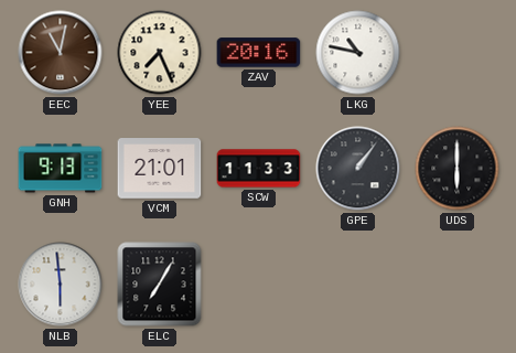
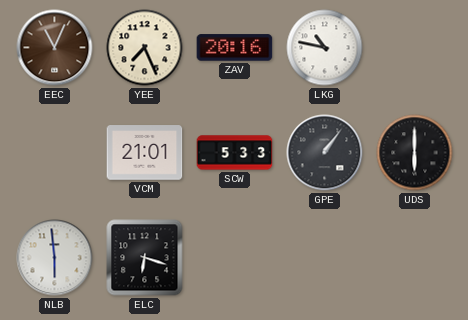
EEC: 11:02 -> 11:04
GNH: 9:13 -> none
SCW: 11:33 -> 5:33
ELC: 7:05 -> 6:18
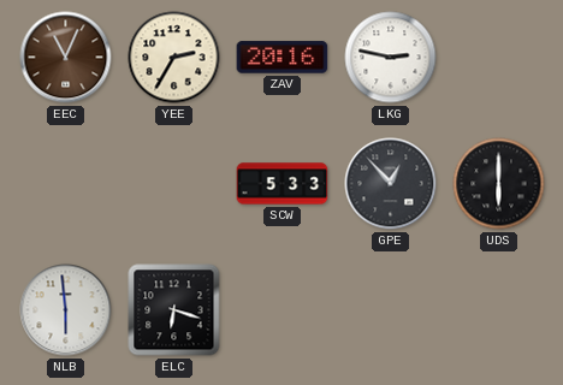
YEE: 7:26 -> 2:35
LKG: 10:47 -> 2:47
VCM: 21:01 -> none
GPE: 1:06 -> 12:53
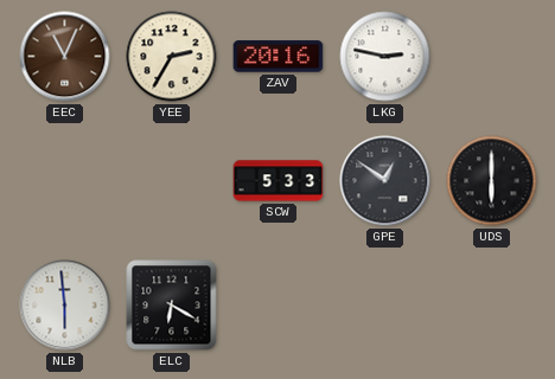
GPE: 12:53 -> 12:51
ELC: 6:18 -> 6:20
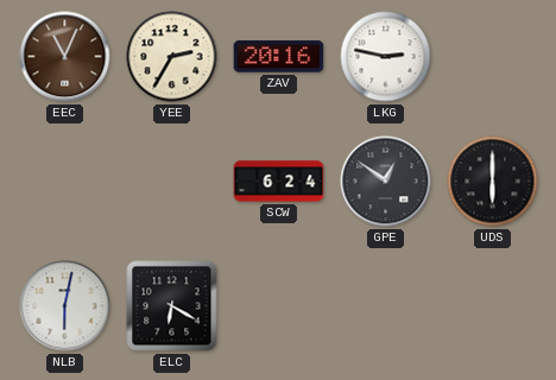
SCW: 5:33 -> 6:24
NLB: 5:59 -> 6:02
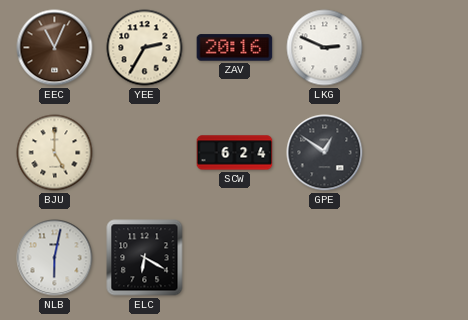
LKG: 2:47 -> 2:49
BJU: none -> 5:00
UDS: 6:00 -> none
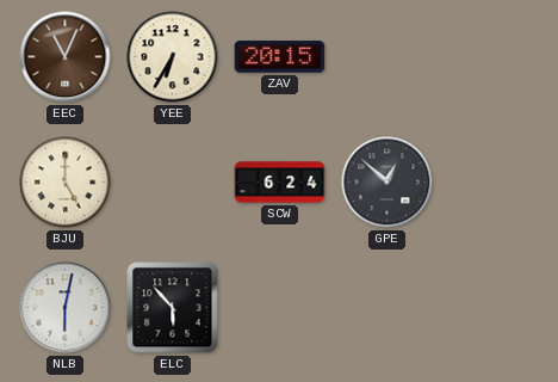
YEE: 2:35 -> 6:35
ZAV: 20:16 -> 20:15
LKG: 2:49 -> none
GPE: 12:51 -> 12:52
ELC: 6:20 -> 5:53
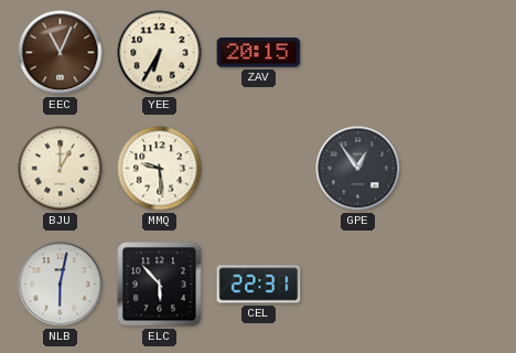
BJU: 5:00 -> 1:00
MMQ: none -> 9:29
SCW: 6:24 -> none
GPE: 12:52 -> 12:54
CEL: none -> 22:31
